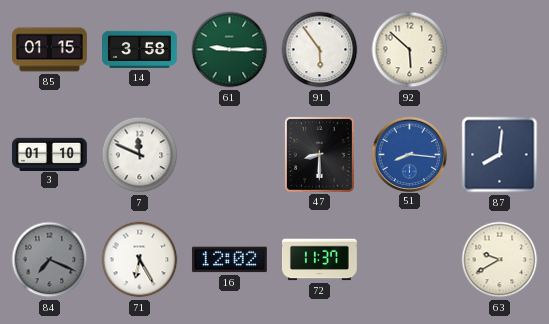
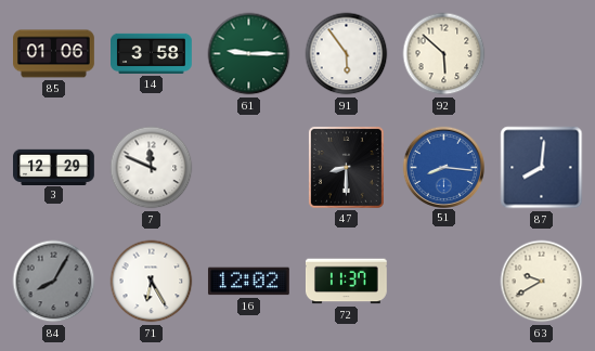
85: 01:15 -> 01:06
3: 01:10 -> 12:29
84: 7:19 -> 8:05
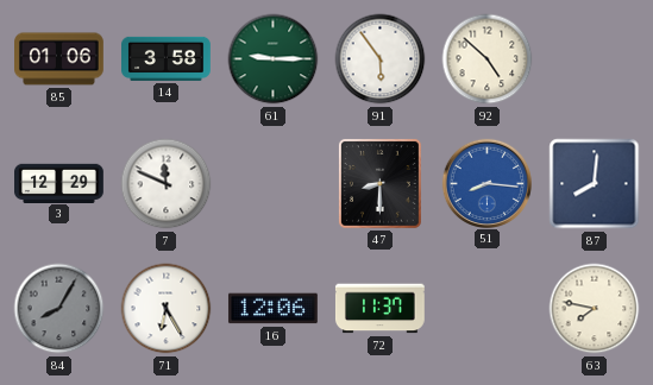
92: 5:52 -> 4:52
16: 12:02 -> 12:06
63: 9:40 -> 7:47
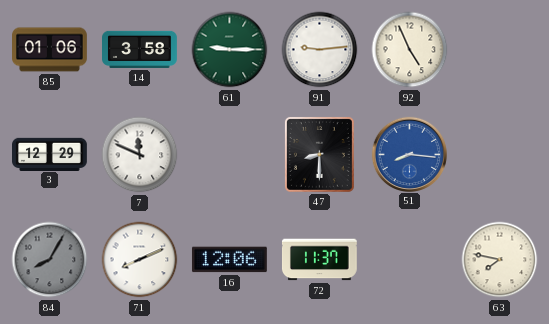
91: 5:54 -> 9:14
92: 4:52 -> 4:56
87: 8:01 -> none
71: 6:25 -> 8:11
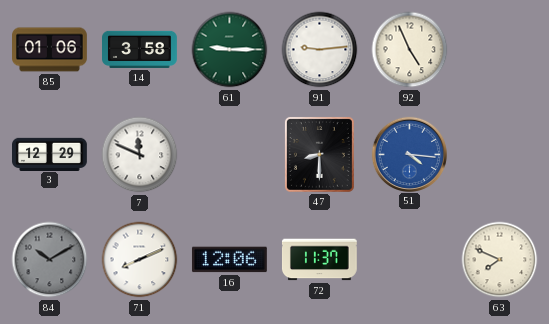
51: 8:16 -> 4:16
84: 8:05 -> 10:10
63: 7:47 -> 7:49
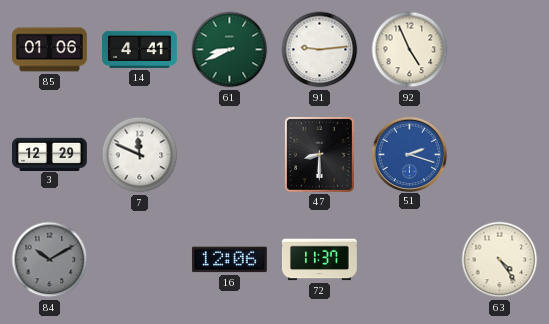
14: 3:58 -> 4:41
61: 9:15 -> 8:41
51: 4:16 -> 2:18
71: 8:11 -> none
63: 7:49 -> 4:24
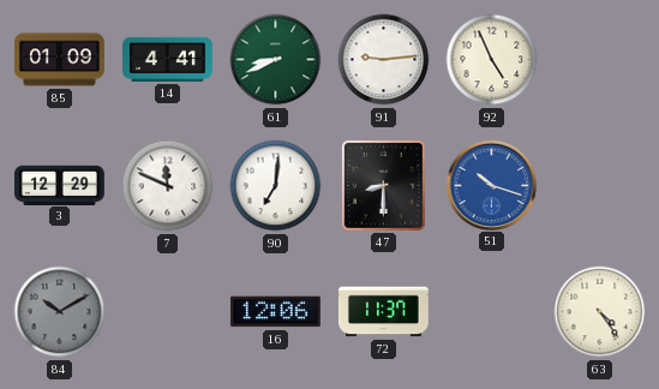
85: 01:06 -> 01:09
90: none -> 7:01
51: 2:18 -> 10:18
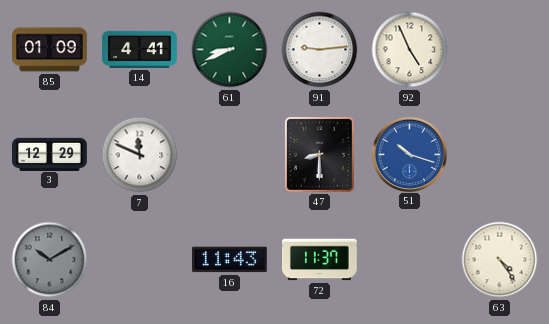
90: 7:01 -> none
16: 12:06 -> 11:43
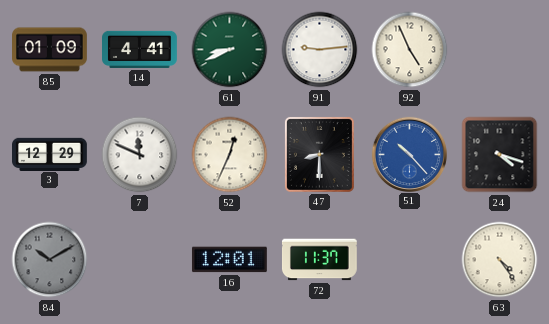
52: none -> 12:34
51: 10:18 -> 10:23
24: none -> 4:18
16: 11:43 -> 12:01
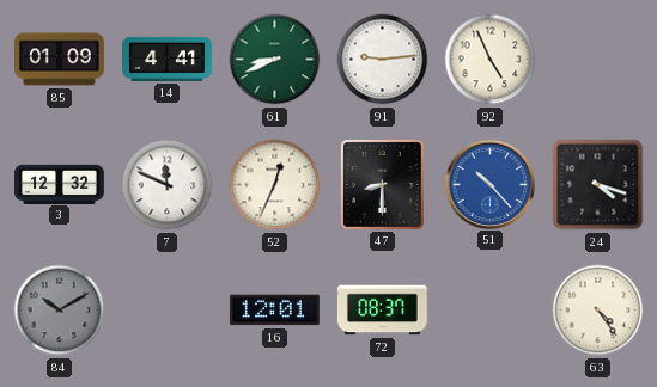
3: 12:29 -> 12:32
72: 11:37 -> 08:37
